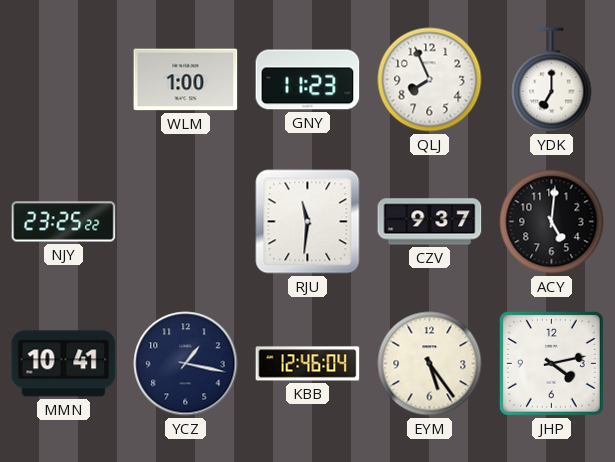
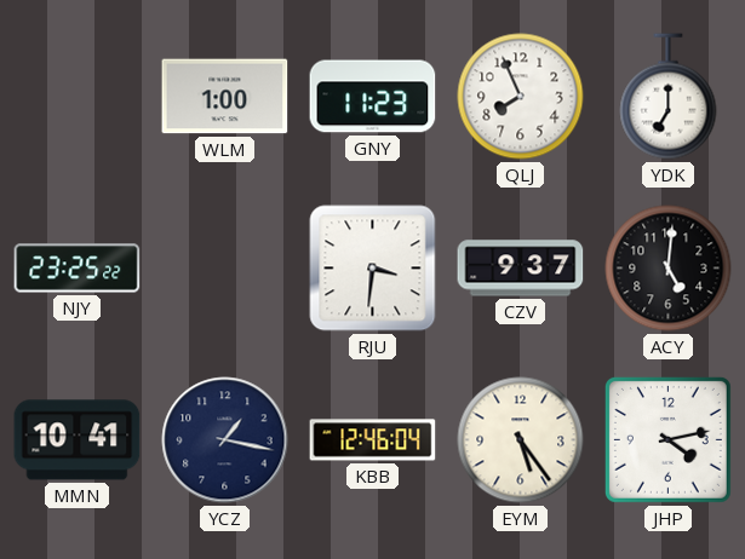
RJU: 11:31 -> 3:31
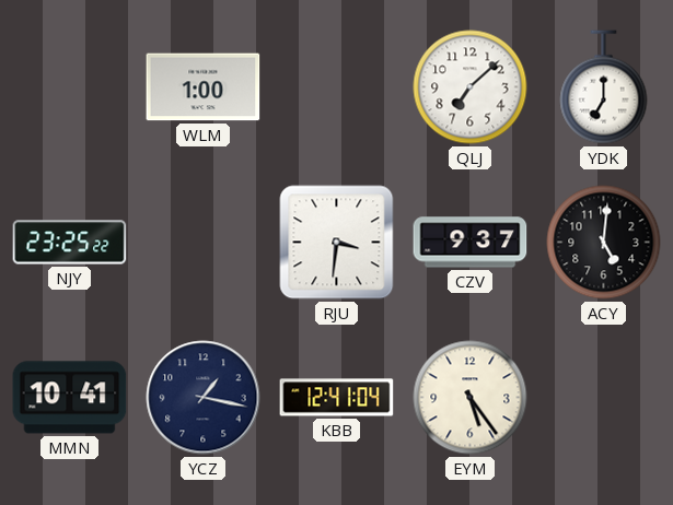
GNY: 11:23 -> none
QLJ: 7:56 -> 7:08
KBB: 12:46 -> 12:41
JHP: 4:13 -> none
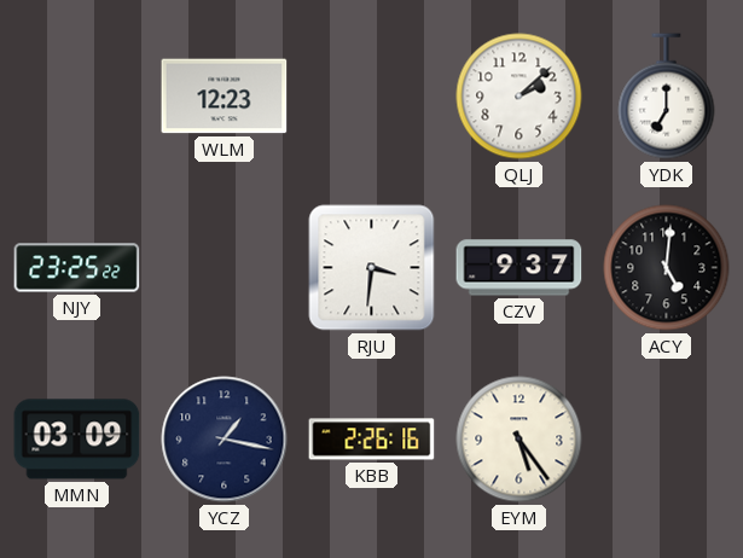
WLM: 1:00 -> 12:23
QLJ: 7:08 -> 2:08
MMN: 10:41 -> 03:09
KBB: 12:41 -> 2:26
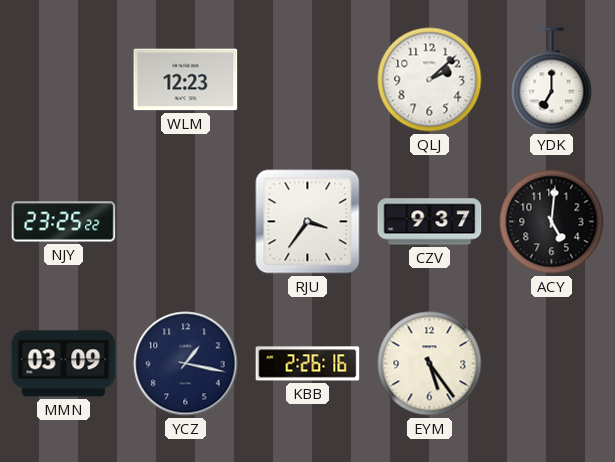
RJU: 3:31 -> 3:36
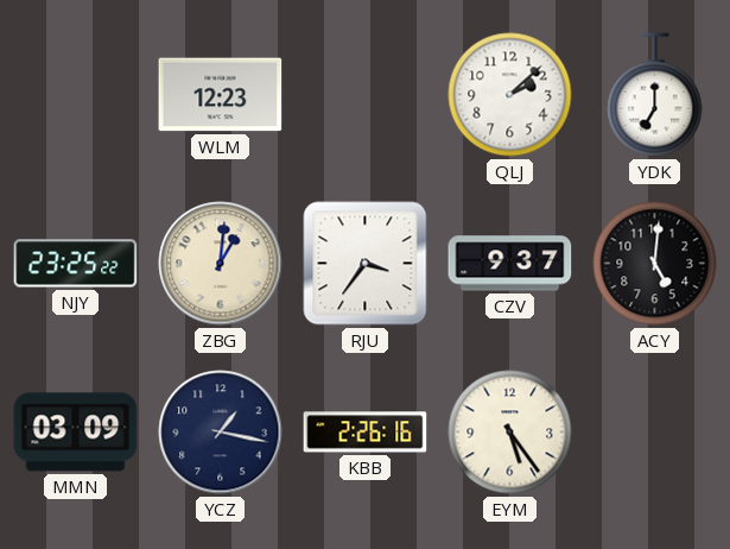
ZBG: none -> 1:01
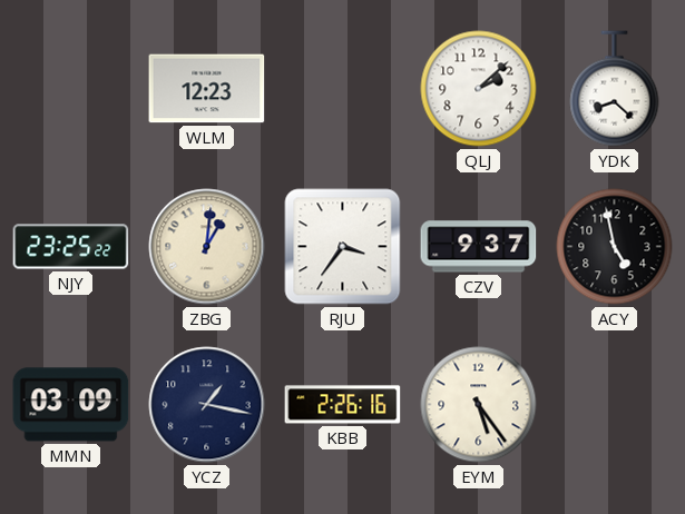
YDK: 7:00 -> 8:22
ACY: 5:01 -> 4:58
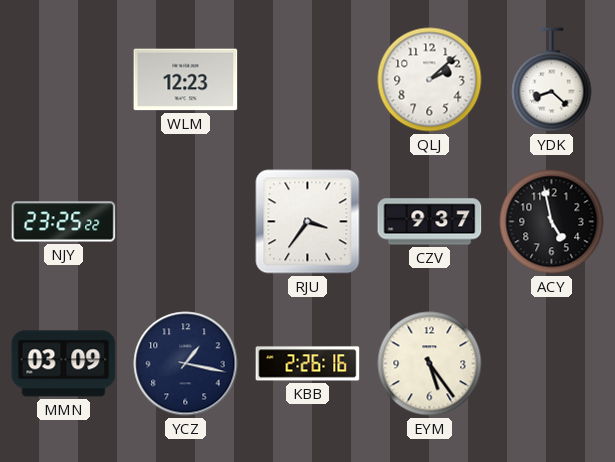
ZBG: 1:01 -> none
